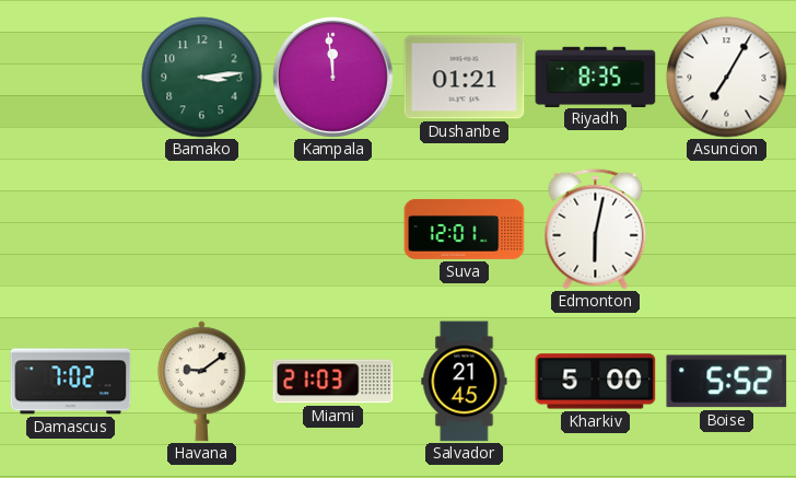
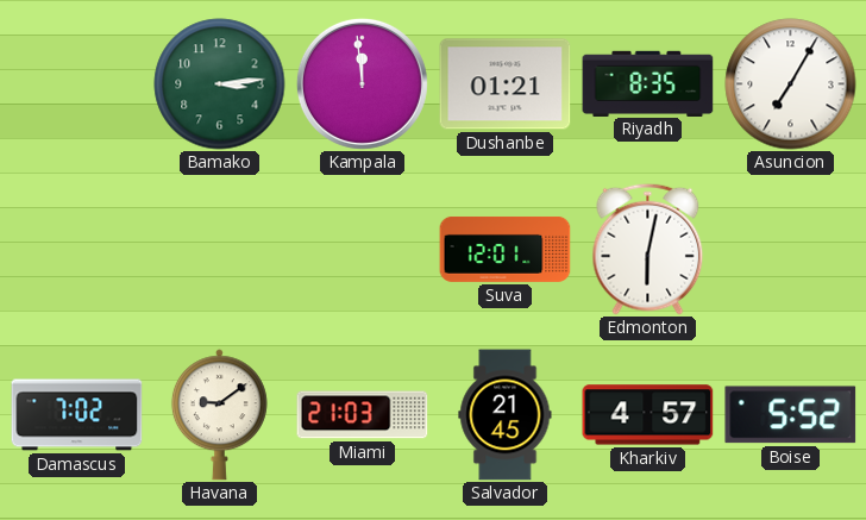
Kharkiv: 5:00 -> 4:57
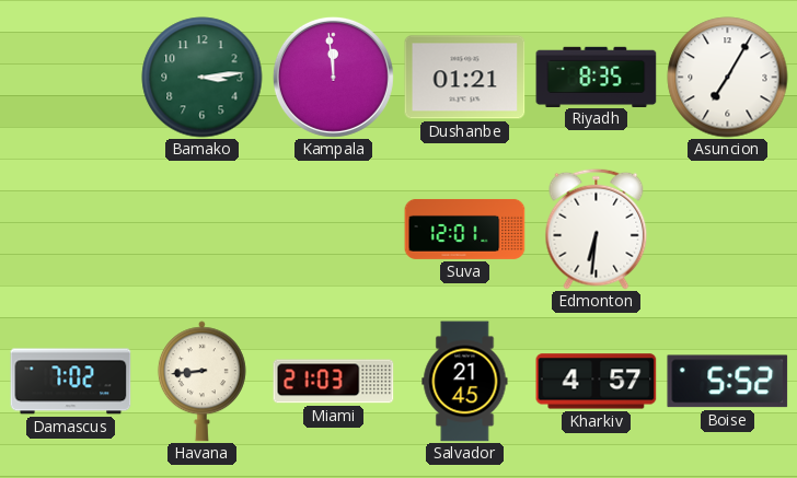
Edmonton: 6:02 -> 6:31
Havana: 9:09 -> 8:44
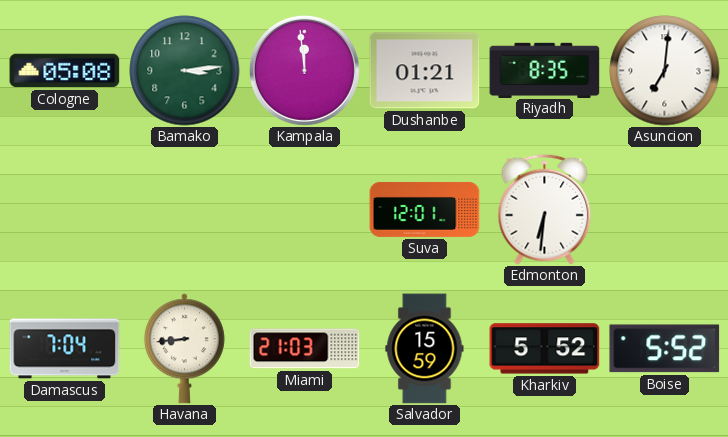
Cologne: none -> 05:08
Asuncion: 7:05 -> 7:01
Damascus: 7:02 -> 7:04
Salvador: 21:45 -> 15:59
Kharkiv: 4:57 -> 5:52
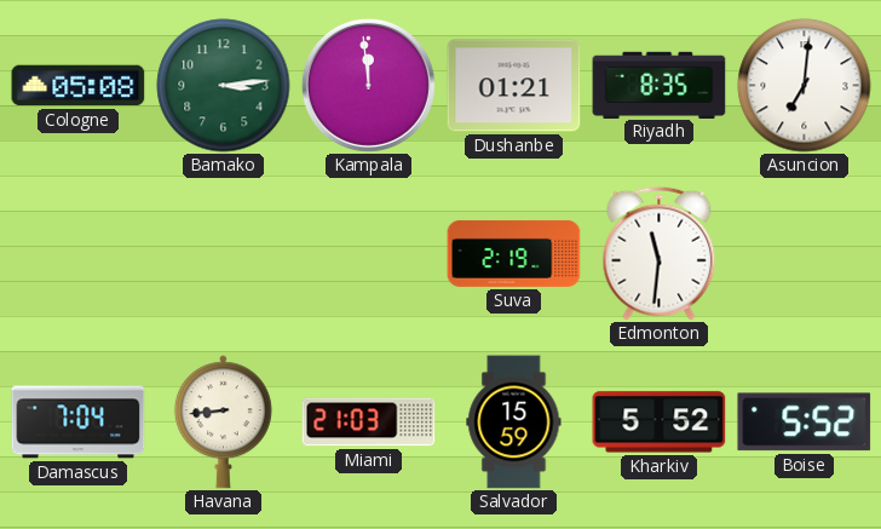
Suva: 12:01 -> 2:19
Edmonton: 6:31 -> 11:31
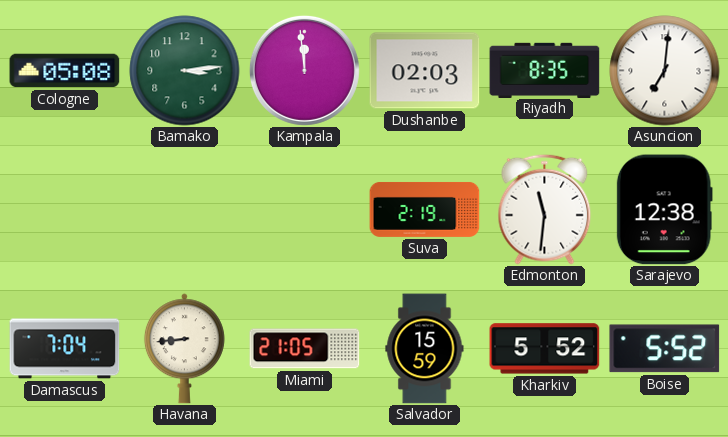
Dushanbe: 01:21 -> 02:03
Sarajevo: none -> 12:38
Miami: 21:03 -> 21:05
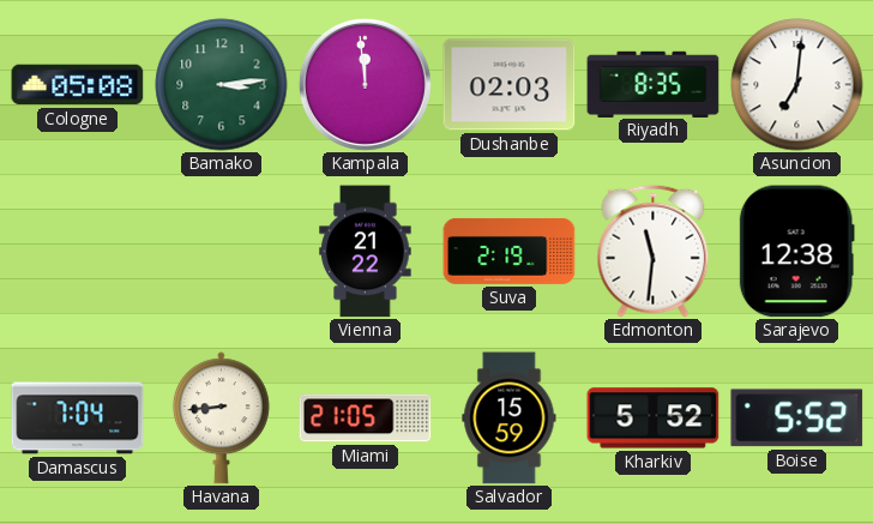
Vienna: none -> 21:22
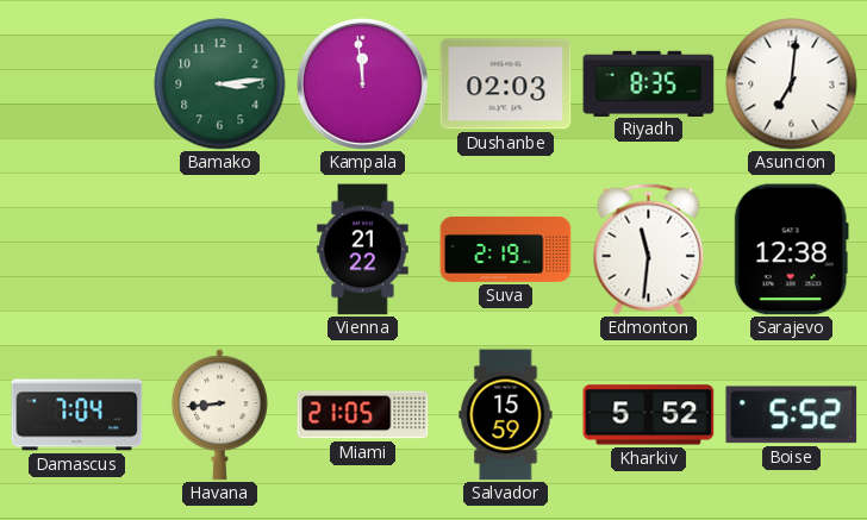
Cologne: 05:08 -> none
